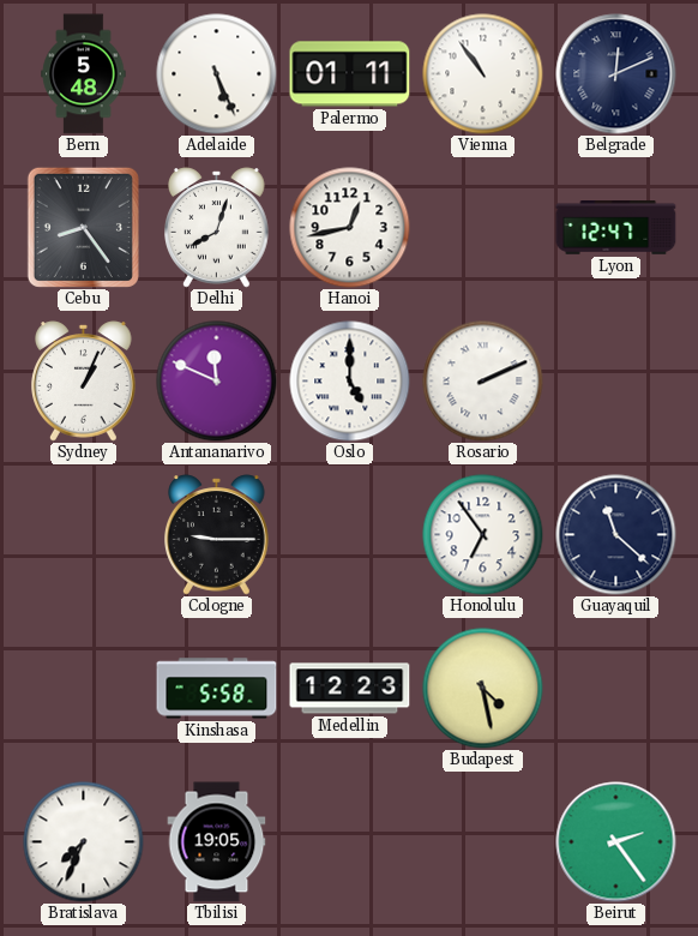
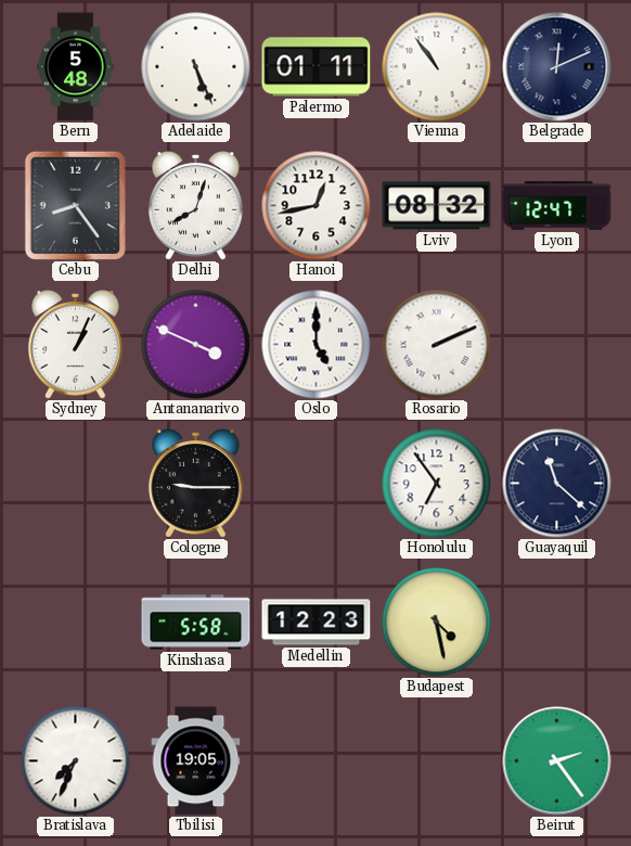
Lviv: none -> 08:32
Antananarivo: 11:49 -> 3:49
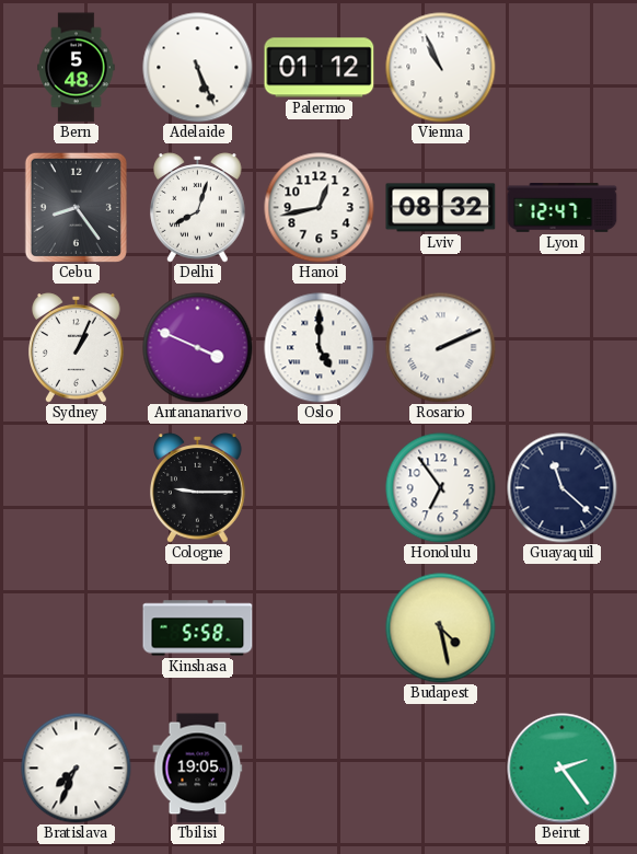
Palermo: 01:11 -> 01:12
Vienna: 10:54 -> 10:56
Belgrade: 12:11 -> none
Medellin: 12:23 -> none
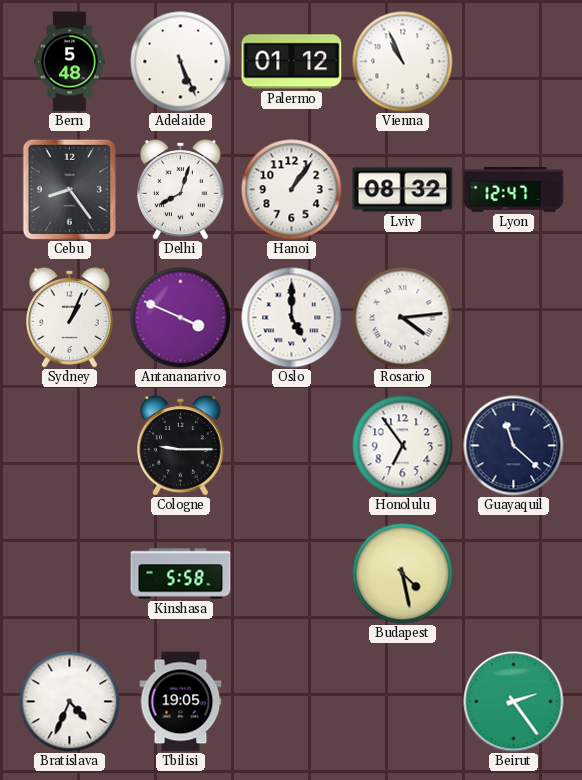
Hanoi: 12:43 -> 1:06
Rosario: 2:11 -> 4:14
Bratislava: 7:34 -> 4:34
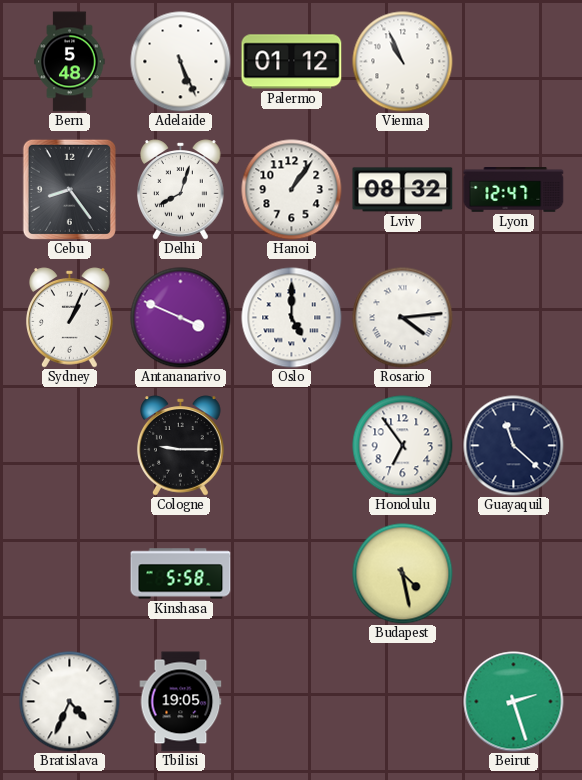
Beirut: 2:24 -> 2:27
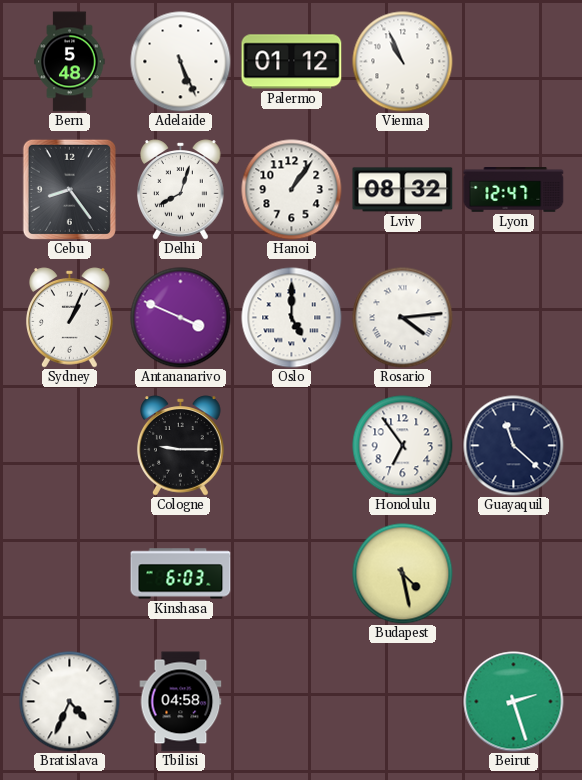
Kinshasa: 5:58 -> 6:03
Tbilisi: 19:05 -> 04:58
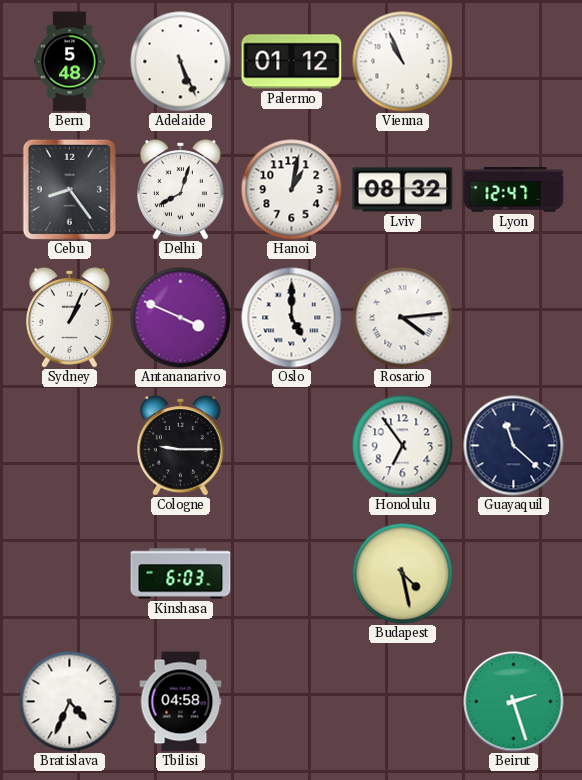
Hanoi: 1:06 -> 1:02
